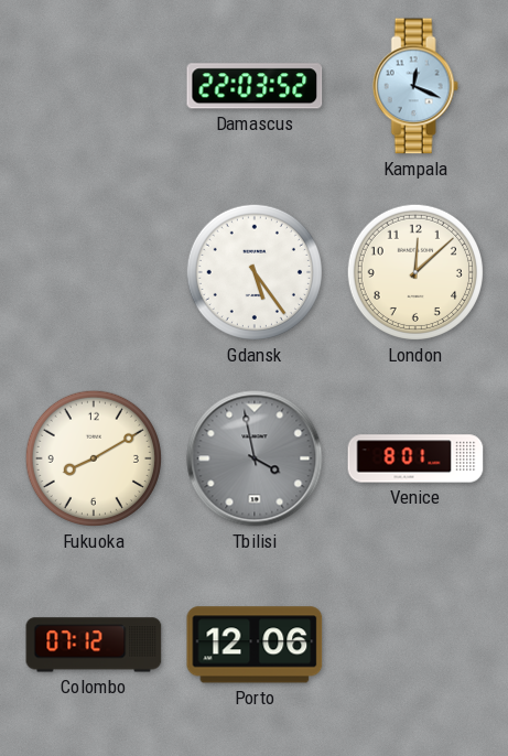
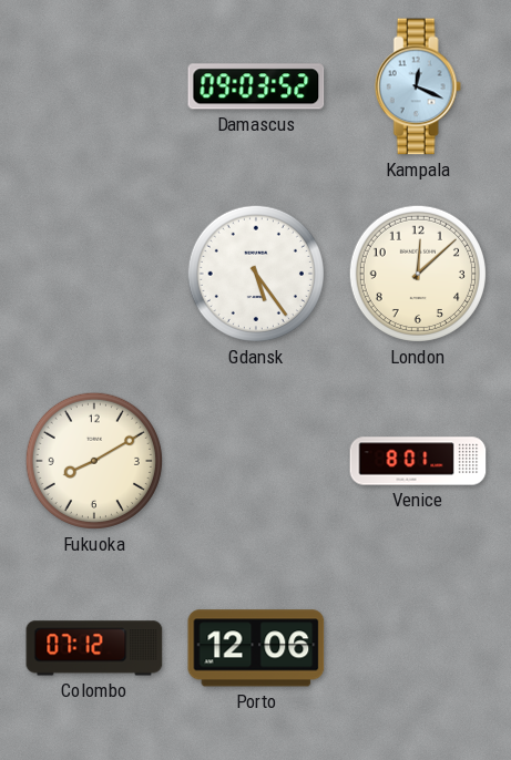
Damascus: 22:03 -> 09:03
Tbilisi: 3:58 -> none
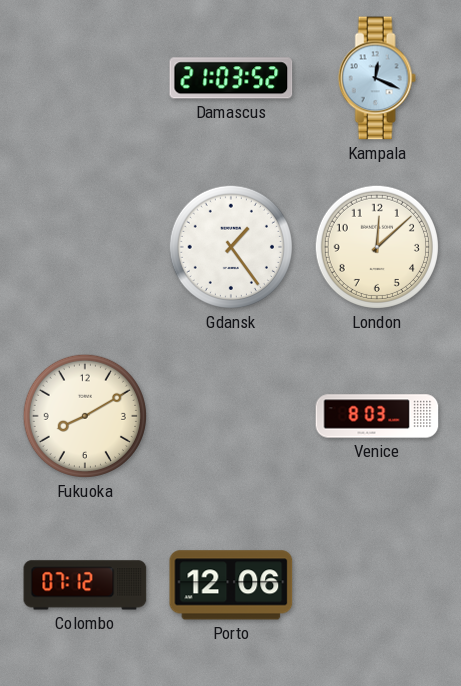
Damascus: 09:03 -> 21:03
Gdansk: 5:24 -> 1:24
Venice: 8:01 -> 8:03
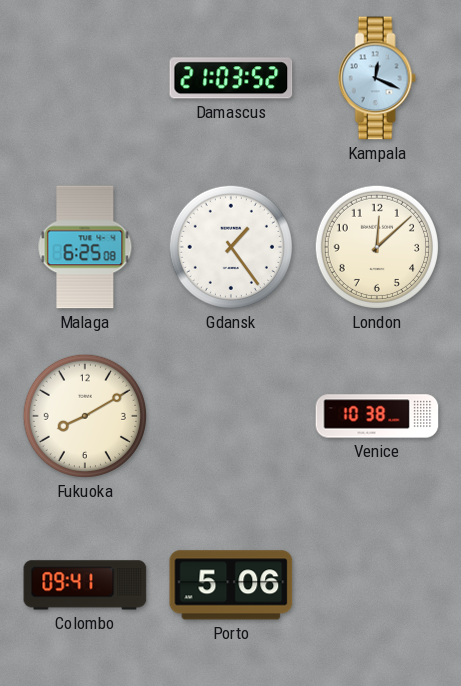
Malaga: none -> 6:25
Venice: 8:03 -> 10:38
Colombo: 07:12 -> 09:41
Porto: 12:06 -> 5:06
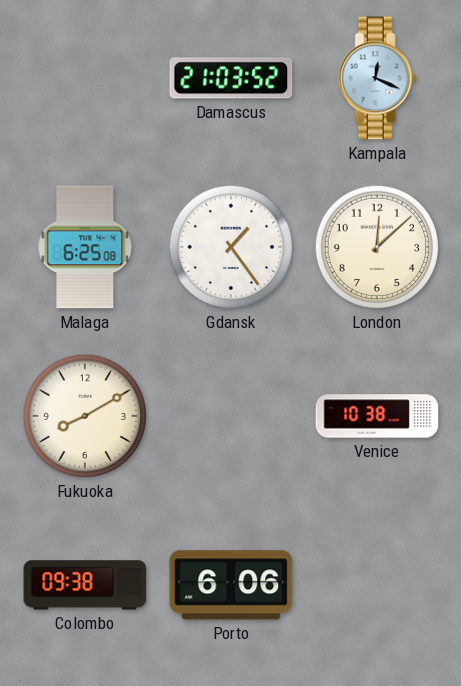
Colombo: 09:41 -> 09:38
Porto: 5:06 -> 6:06
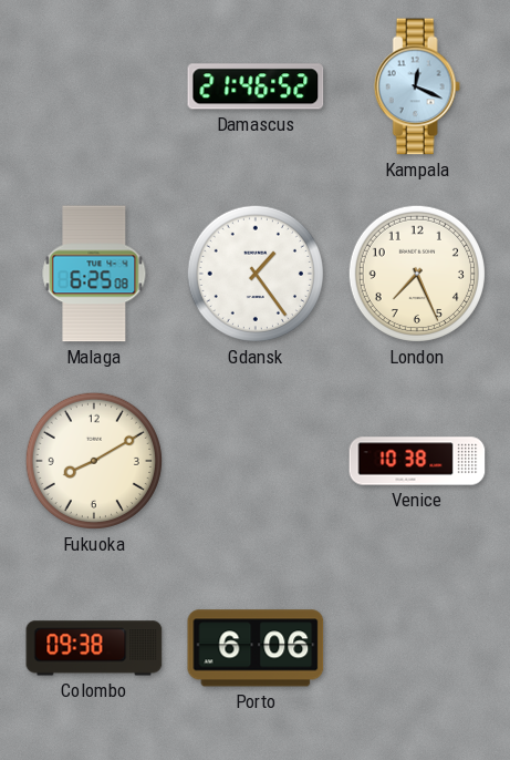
Damascus: 21:03 -> 21:46
London: 12:08 -> 7:26
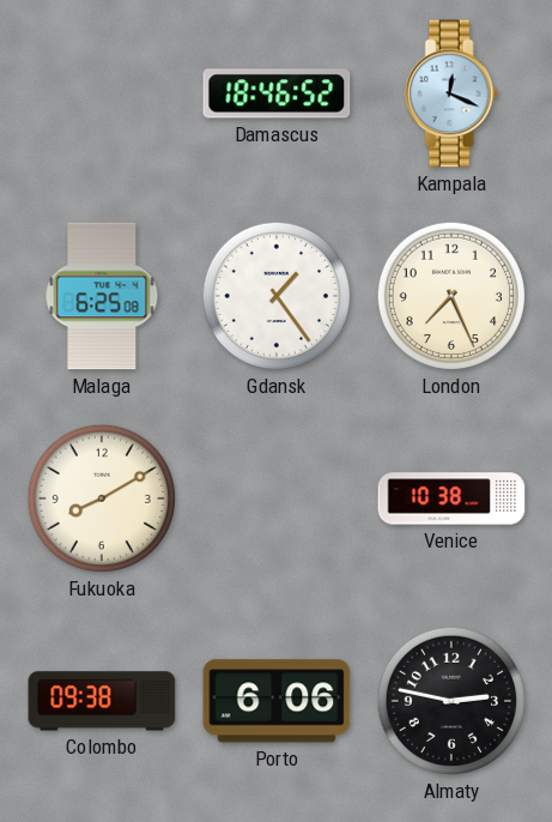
Damascus: 21:46 -> 18:46
Almaty: none -> 2:47
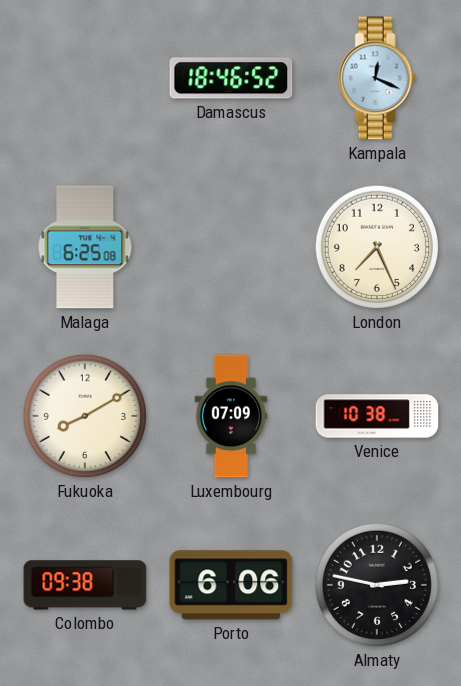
Gdansk: 1:24 -> none
Luxembourg: none -> 07:09
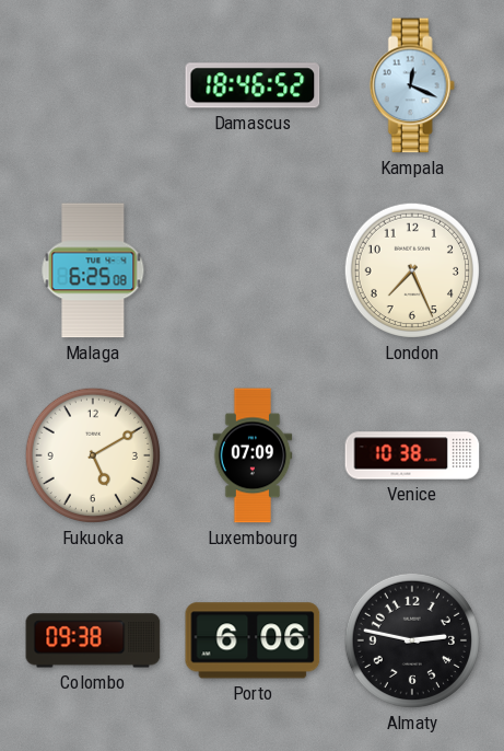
Fukuoka: 8:10 -> 5:10
